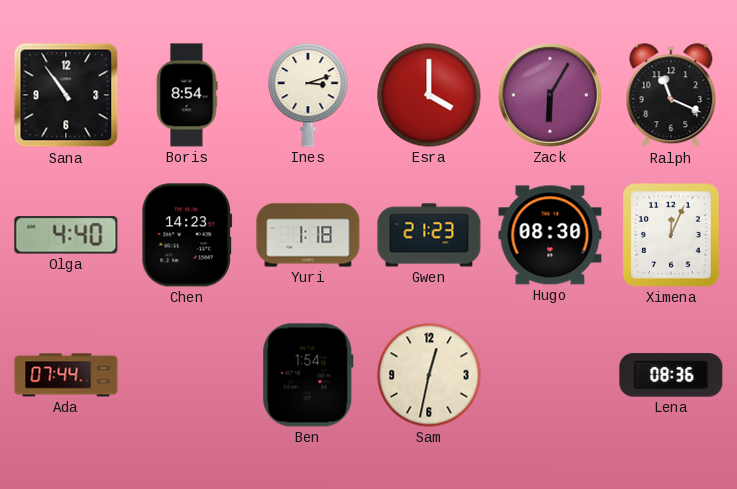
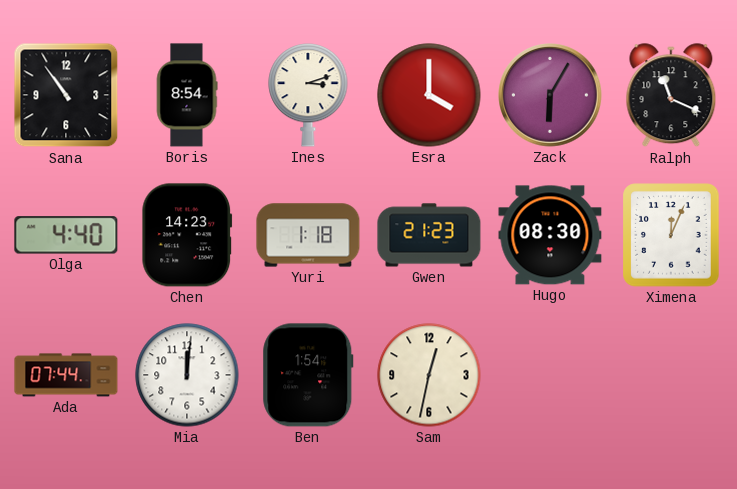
Mia: none -> 12:01
Lena: 08:36 -> none
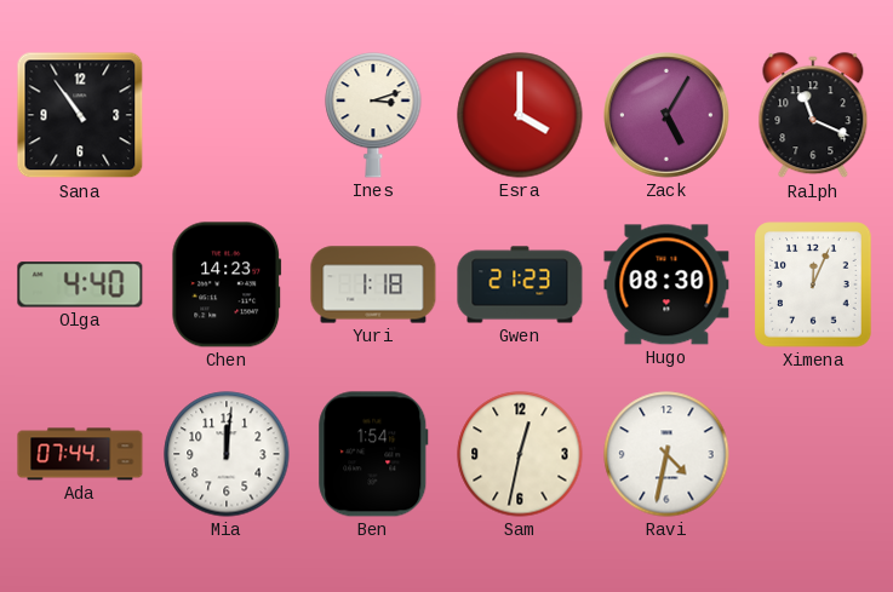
Boris: 8:54 -> none
Zack: 6:05 -> 5:05
Ravi: none -> 4:32
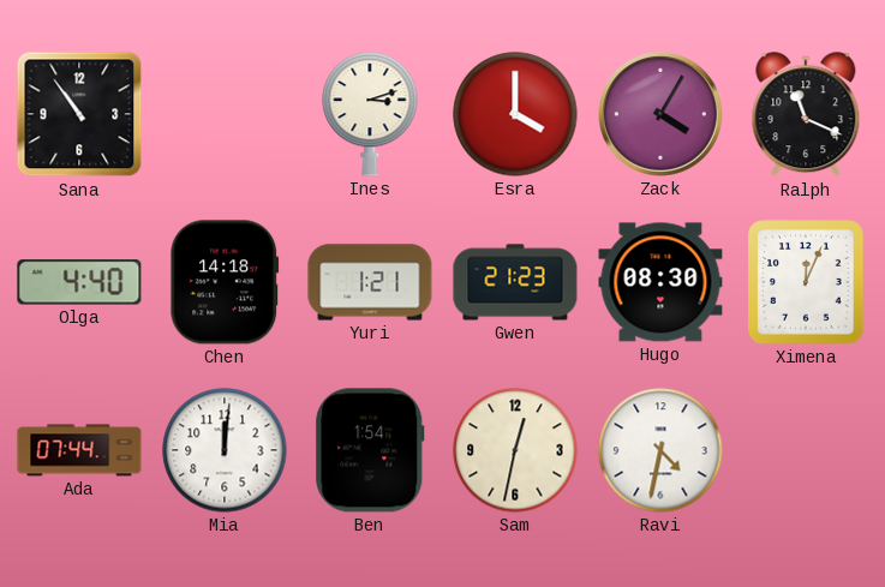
Zack: 5:05 -> 4:05
Chen: 14:23 -> 14:18
Yuri: 1:18 -> 1:21
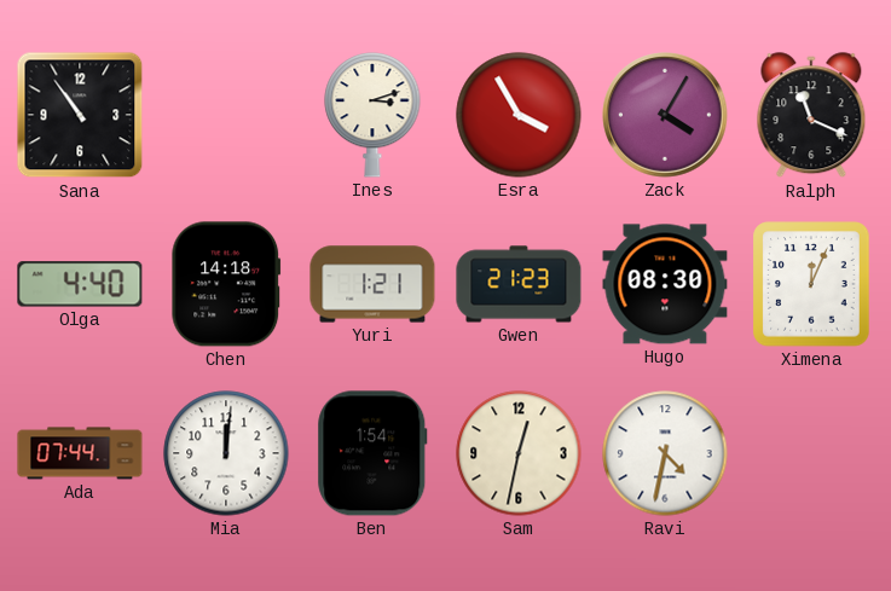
Esra: 4:00 -> 3:55
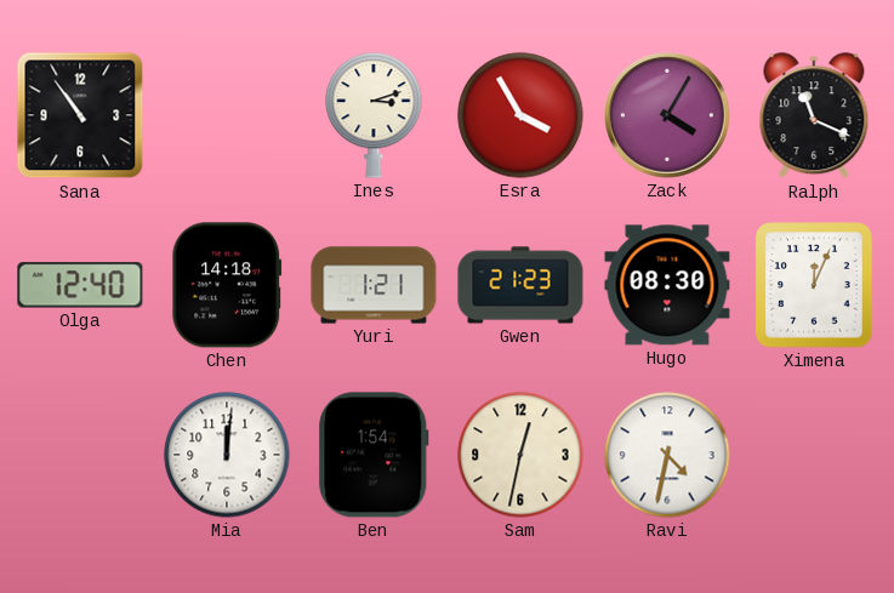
Olga: 4:40 -> 12:40
Ada: 07:44 -> none
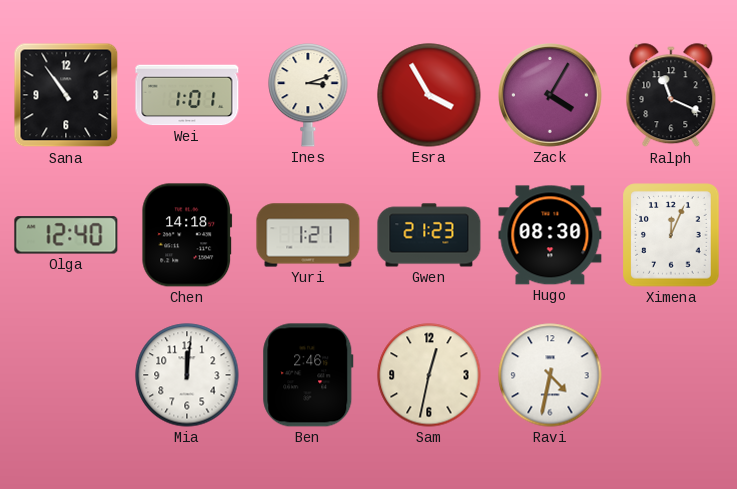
Wei: none -> 1:01
Ben: 1:54 -> 2:46
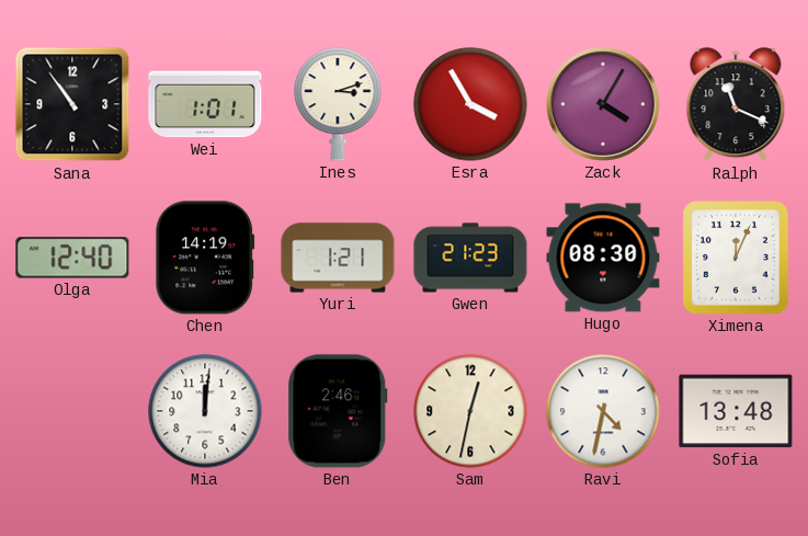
Chen: 14:18 -> 14:19
Sofia: none -> 13:48
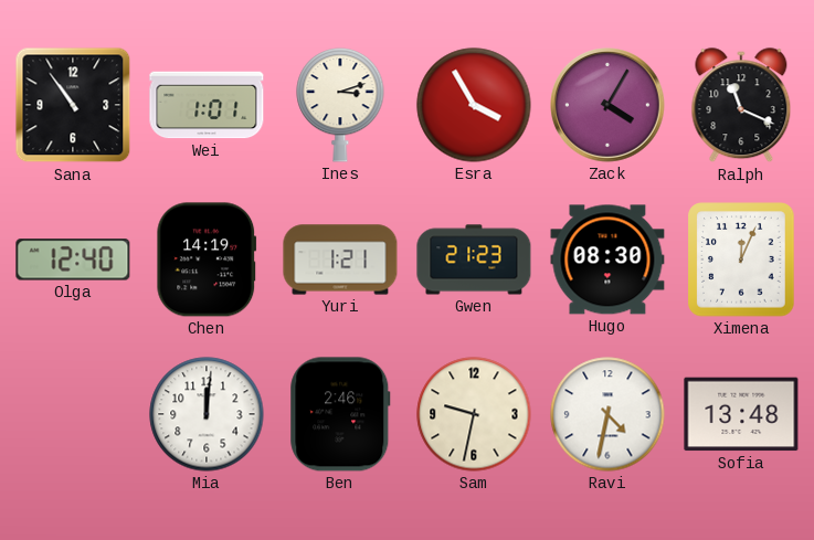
Sam: 12:32 -> 9:32
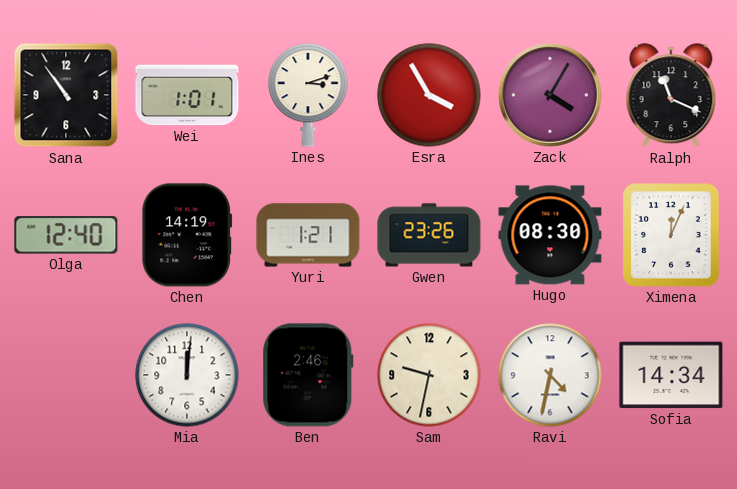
Gwen: 21:23 -> 23:26
Sofia: 13:48 -> 14:34
